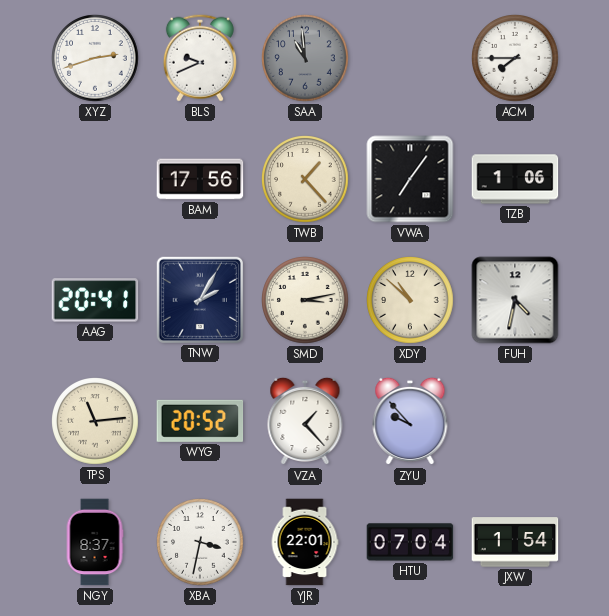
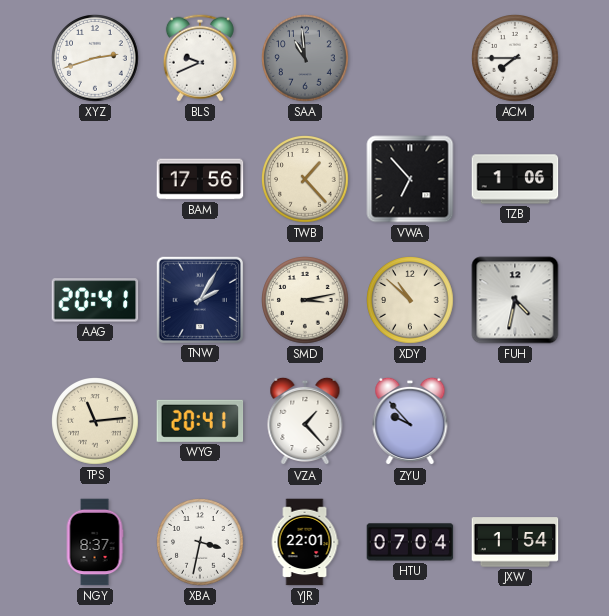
VWA: 7:06 -> 6:53
WYG: 20:52 -> 20:41
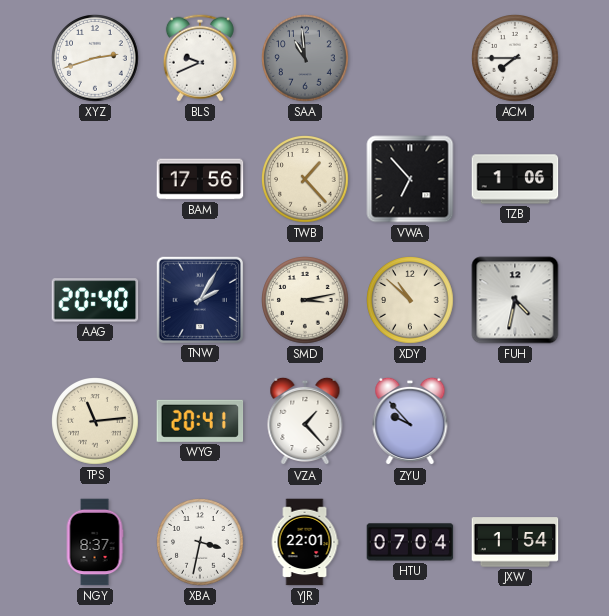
AAG: 20:41 -> 20:40
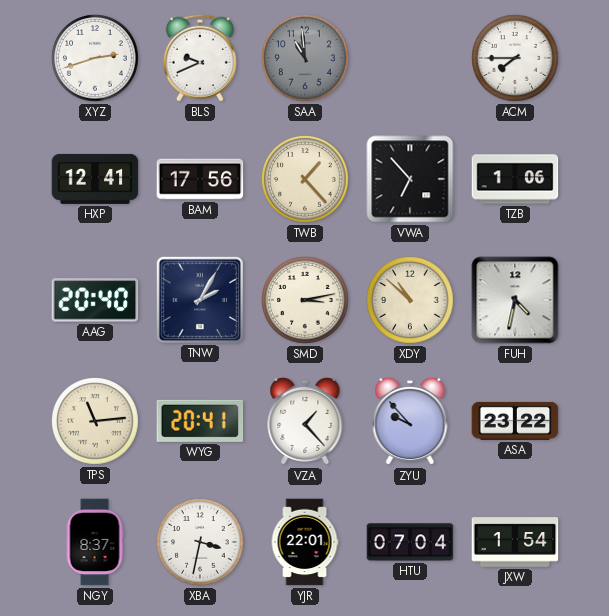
HXP: none -> 12:41
ASA: none -> 23:22
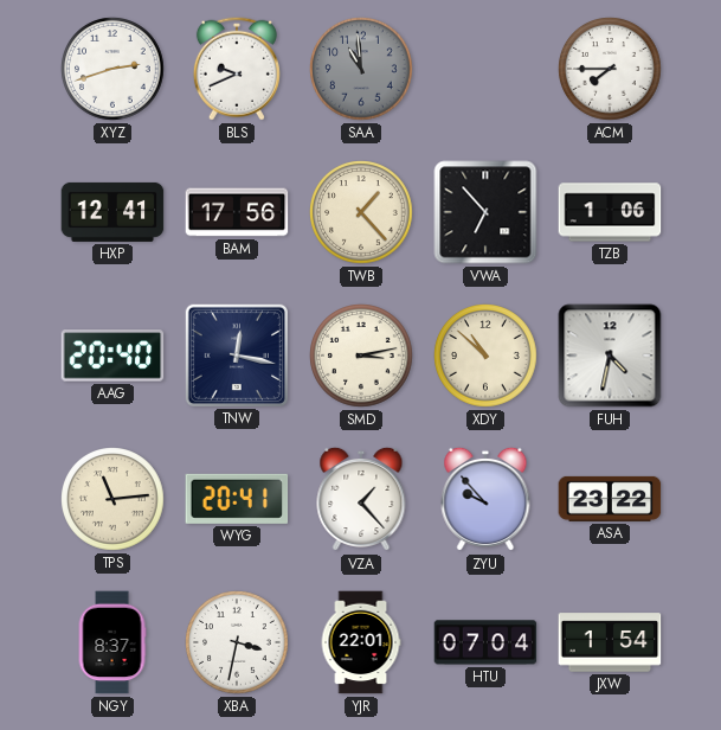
TNW: 2:05 -> 12:17
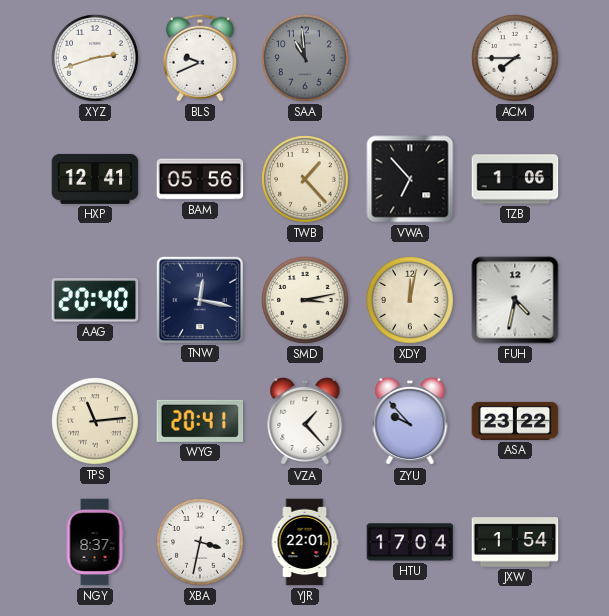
BAM: 17:56 -> 05:56
XDY: 10:52 -> 12:02
HTU: 07:04 -> 17:04
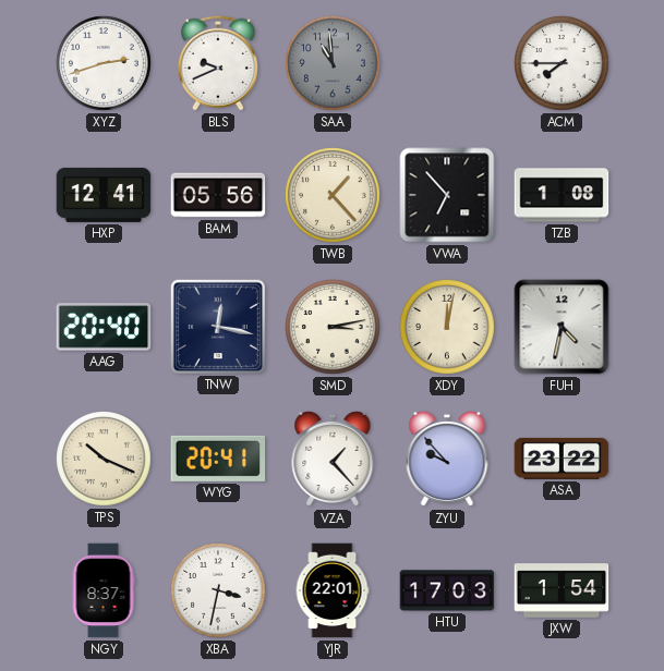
TZB: 1:06 -> 1:08
TPS: 11:14 -> 10:19
HTU: 17:04 -> 17:03
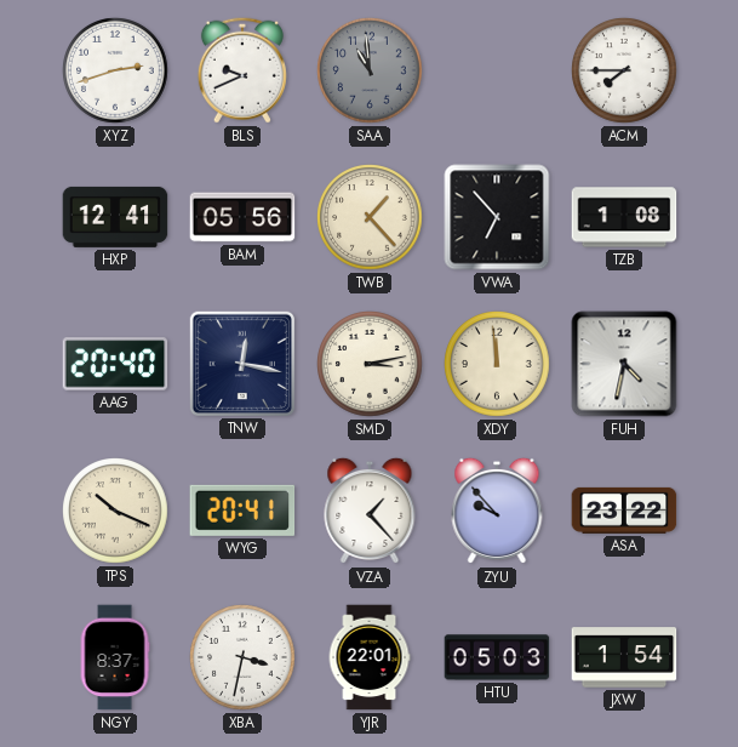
XDY: 12:02 -> 11:59
HTU: 17:03 -> 05:03
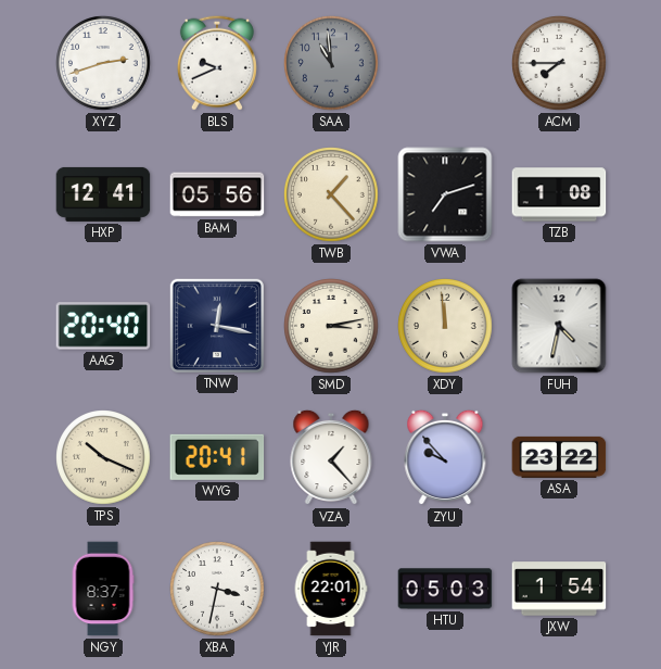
VWA: 6:53 -> 7:12
